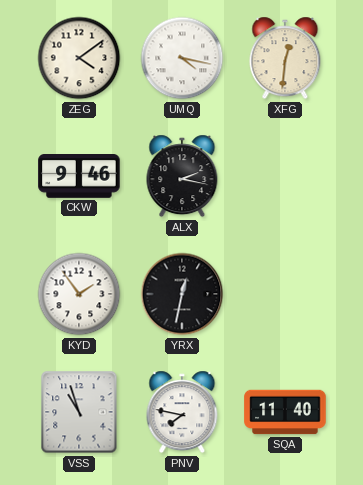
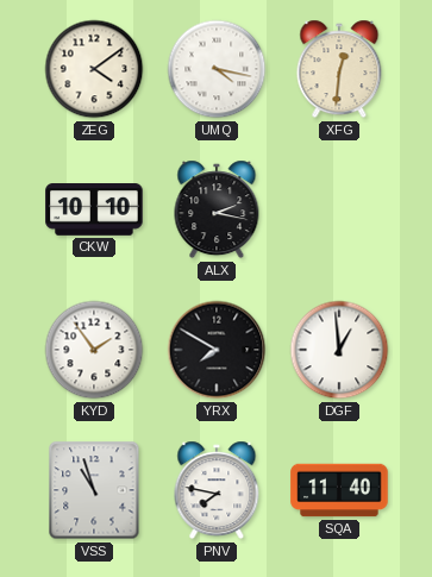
CKW: 9:46 -> 10:10
YRX: 12:32 -> 7:50
DGF: none -> 12:59
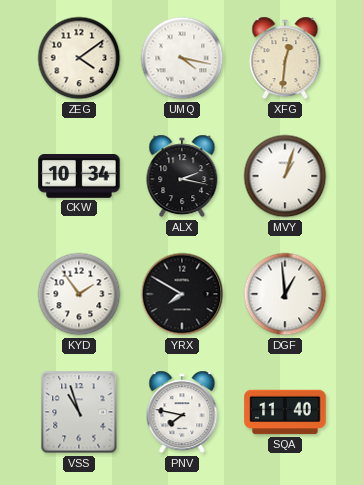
CKW: 10:10 -> 10:34
MVY: none -> 1:03
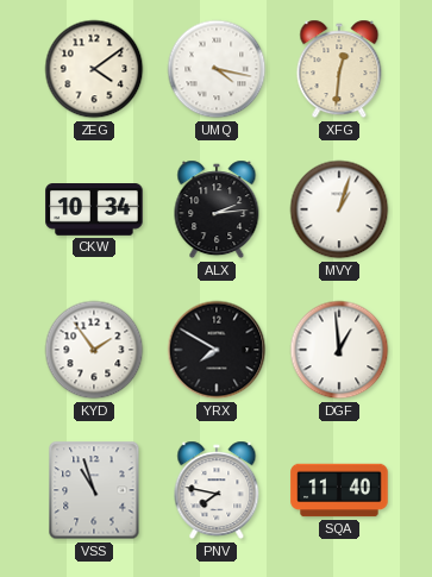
ALX: 2:17 -> 2:14
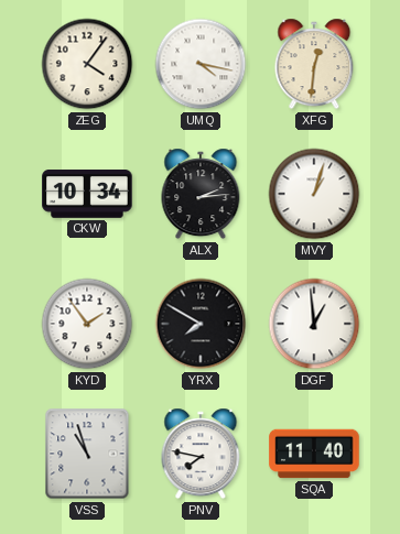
ZEG: 4:09 -> 4:06
